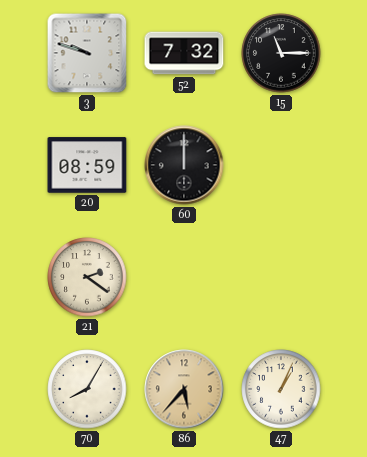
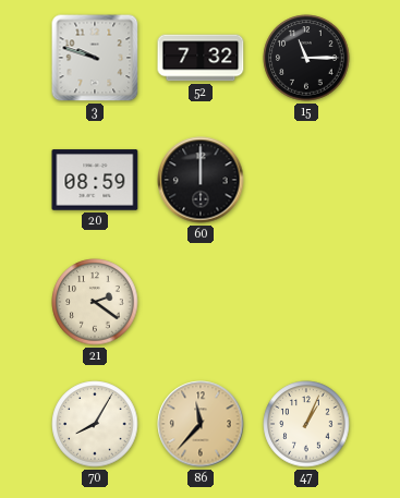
86: 5:37 -> 11:37
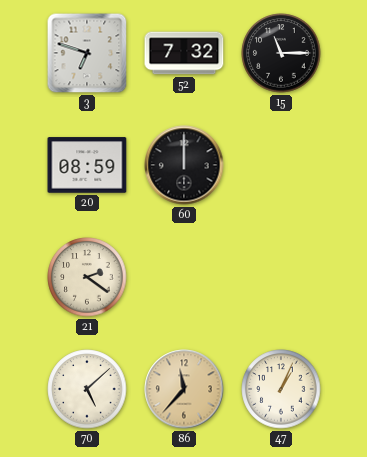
3: 9:48 -> 6:48
70: 8:05 -> 5:08
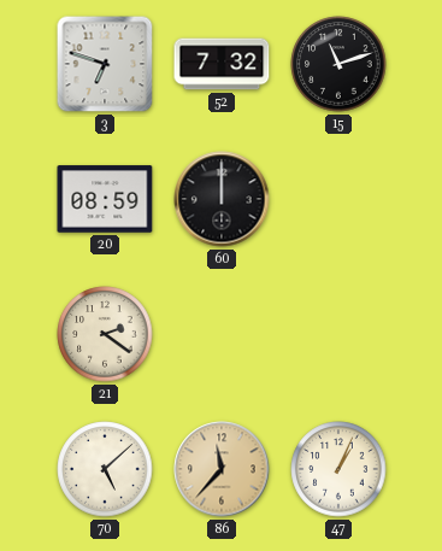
15: 11:15 -> 11:12
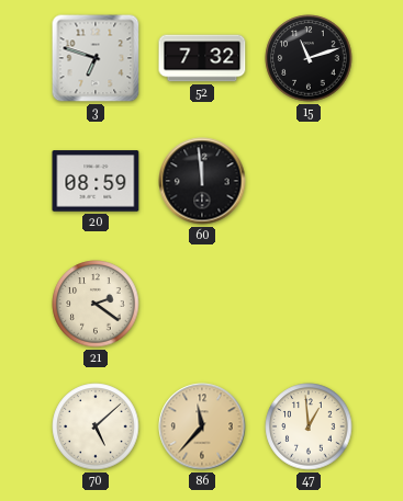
60: 12:00 -> 11:59
47: 1:04 -> 12:59
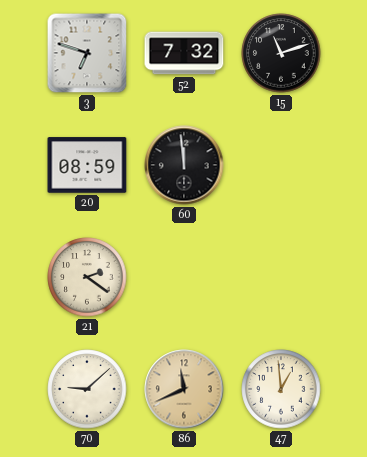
70: 5:08 -> 9:08
86: 11:37 -> 11:41
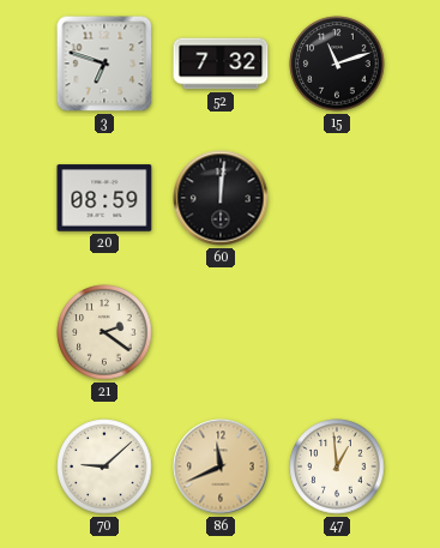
60: 11:59 -> 12:01
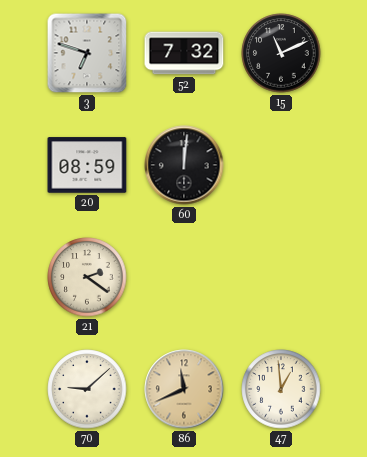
15: 11:12 -> 11:11
